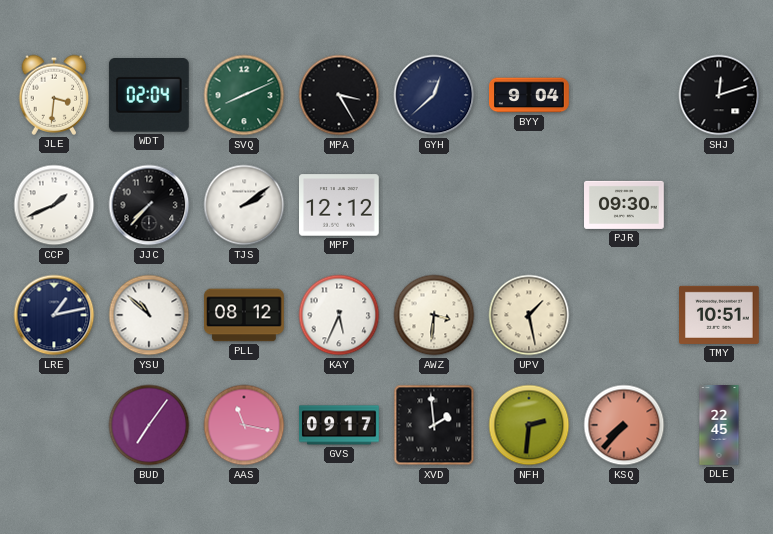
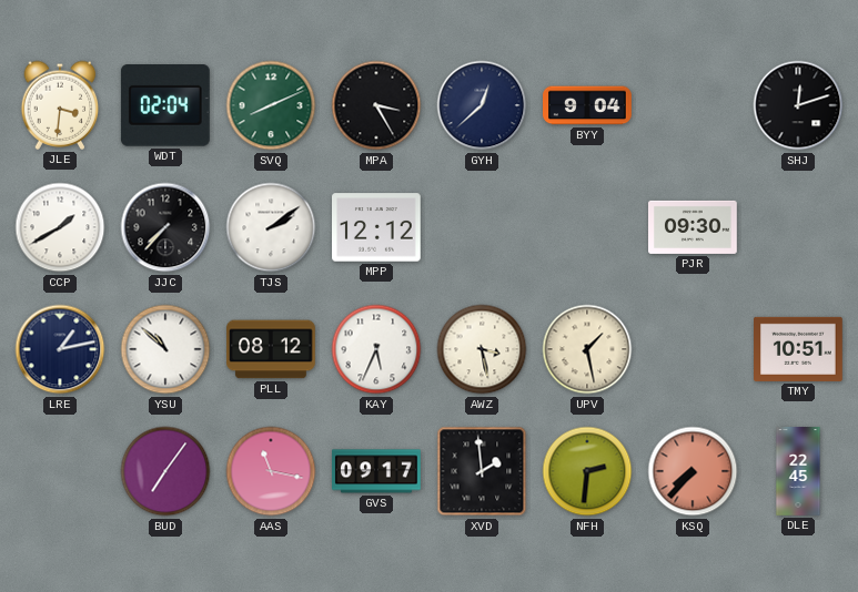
CCP: 1:41 -> 1:40
AWZ: 3:31 -> 3:28
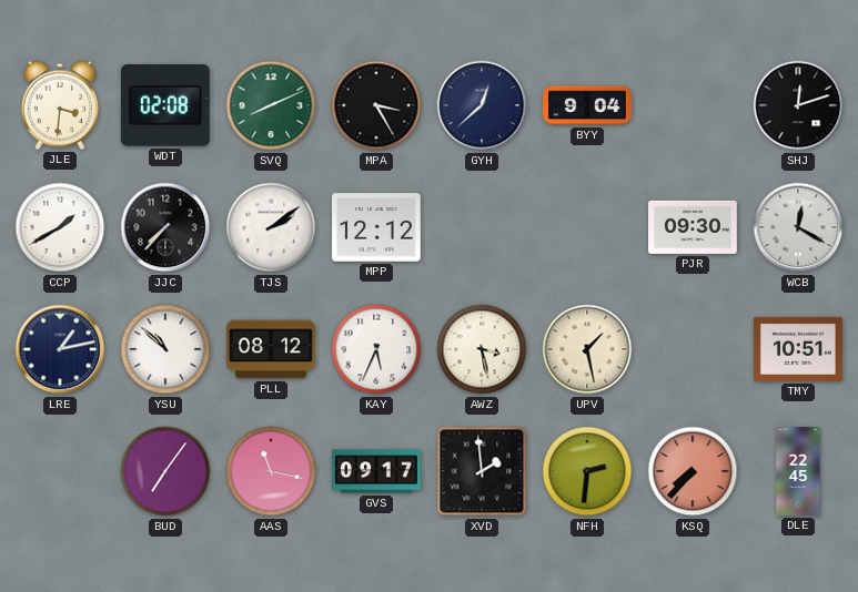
WDT: 02:04 -> 02:08
WCB: none -> 12:20
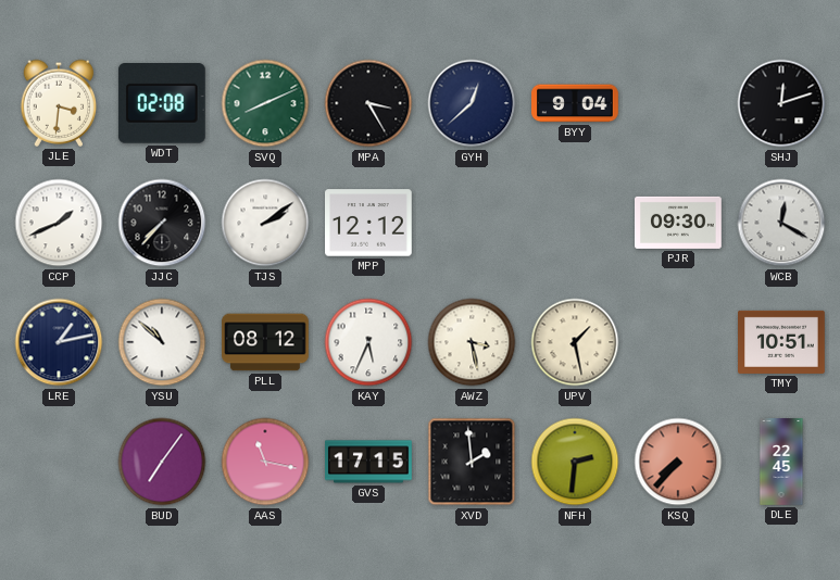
CCP: 1:40 -> 1:41
GVS: 09:17 -> 17:15
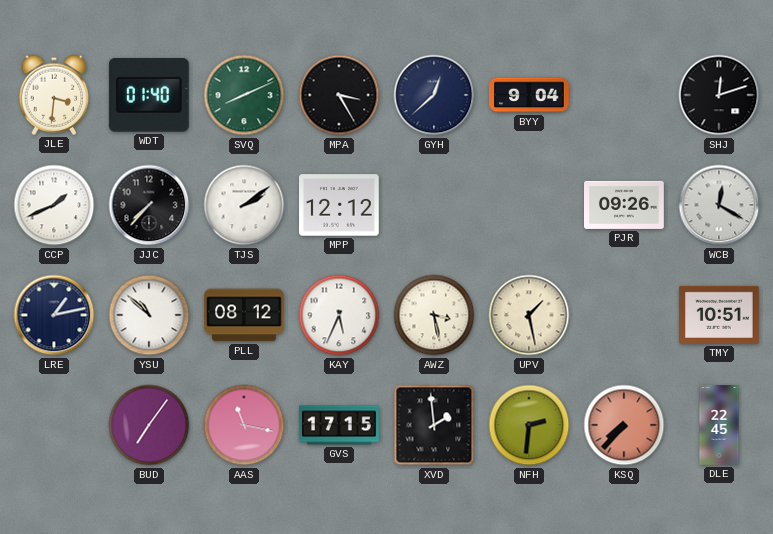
WDT: 02:08 -> 01:40
PJR: 09:30 -> 09:26
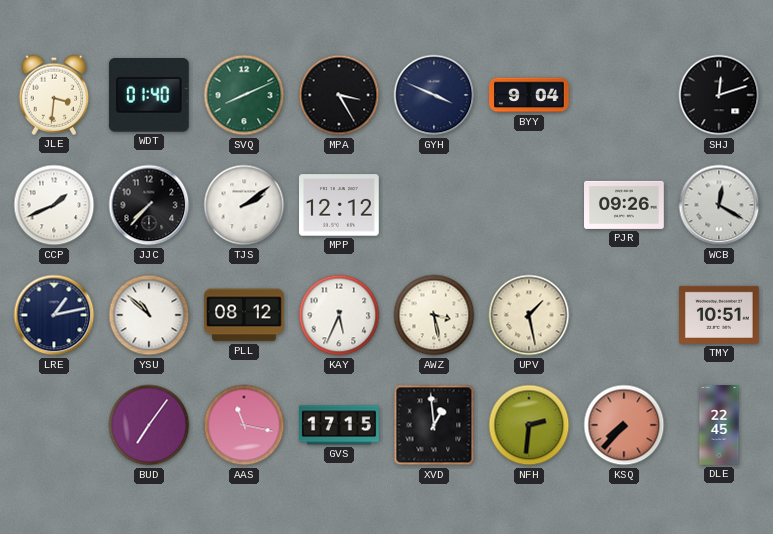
GYH: 12:38 -> 3:49
XVD: 1:59 -> 12:59
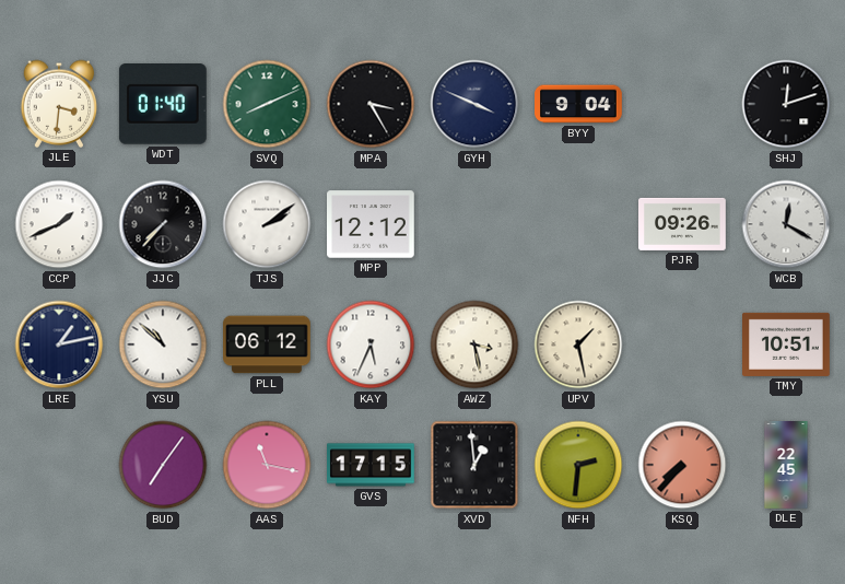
PLL: 08:12 -> 06:12
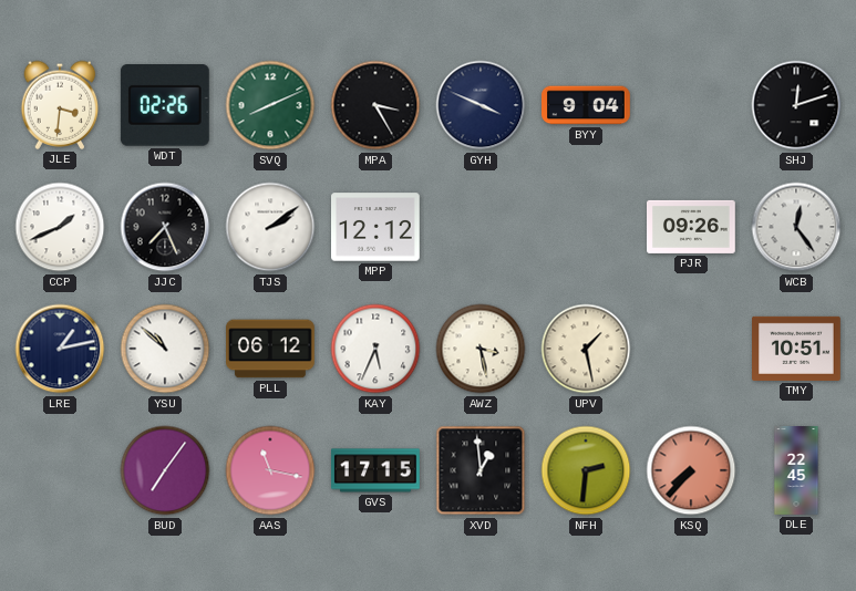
WDT: 01:40 -> 02:26
JJC: 7:37 -> 7:26
WCB: 12:20 -> 12:24
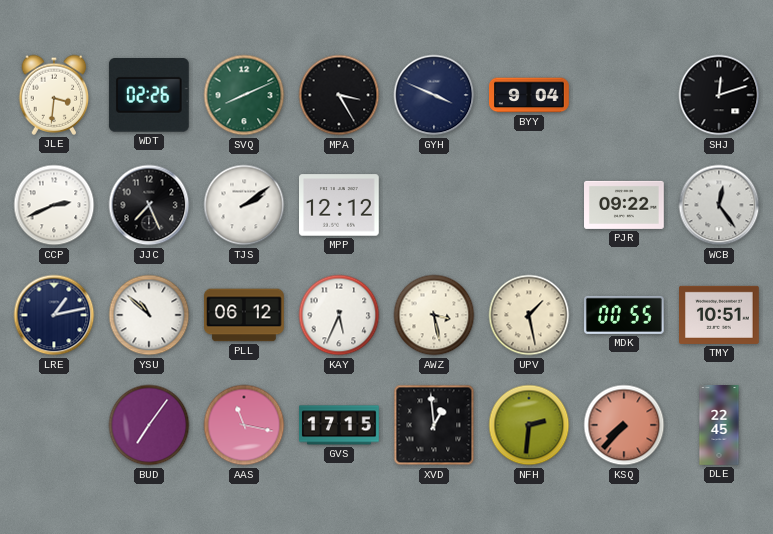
CCP: 1:41 -> 2:41
PJR: 09:26 -> 09:22
MDK: none -> 00:55
